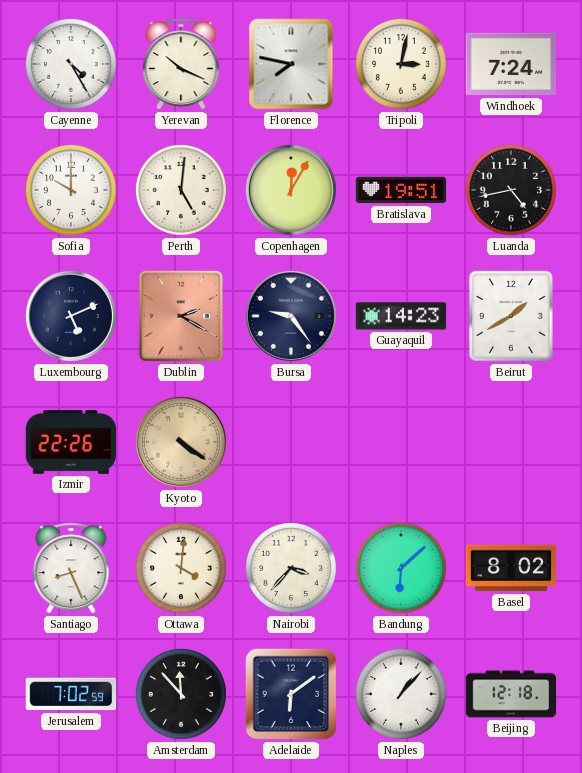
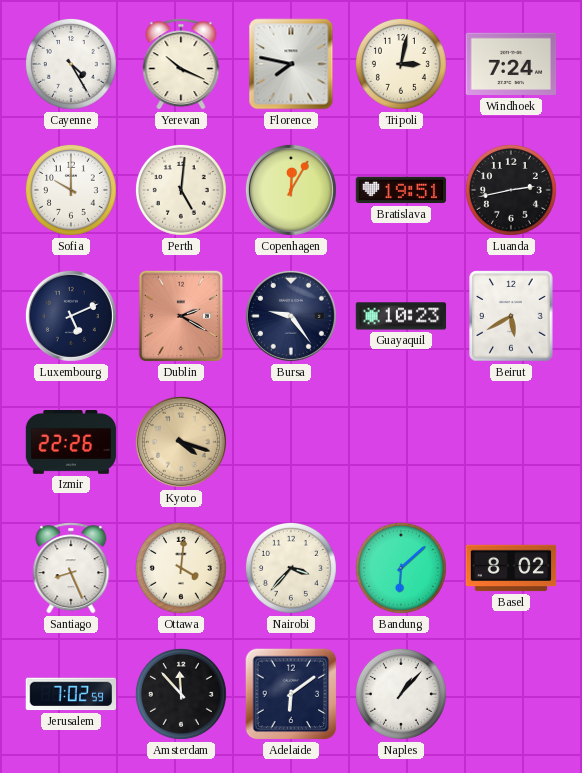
Luanda: 4:43 -> 2:43
Guayaquil: 14:23 -> 10:23
Beirut: 1:40 -> 5:40
Kyoto: 4:21 -> 4:18
Beijing: 12:18 -> none
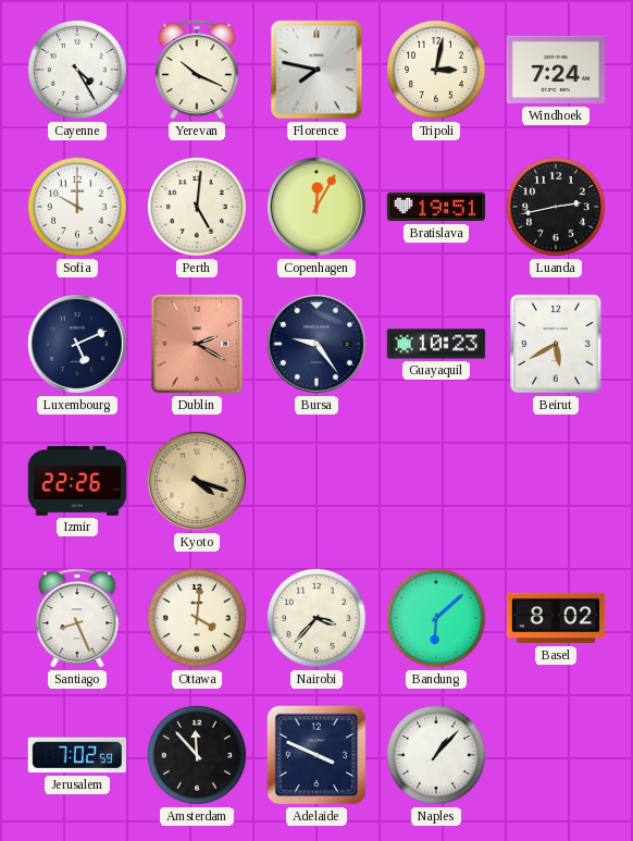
Adelaide: 6:09 -> 3:49
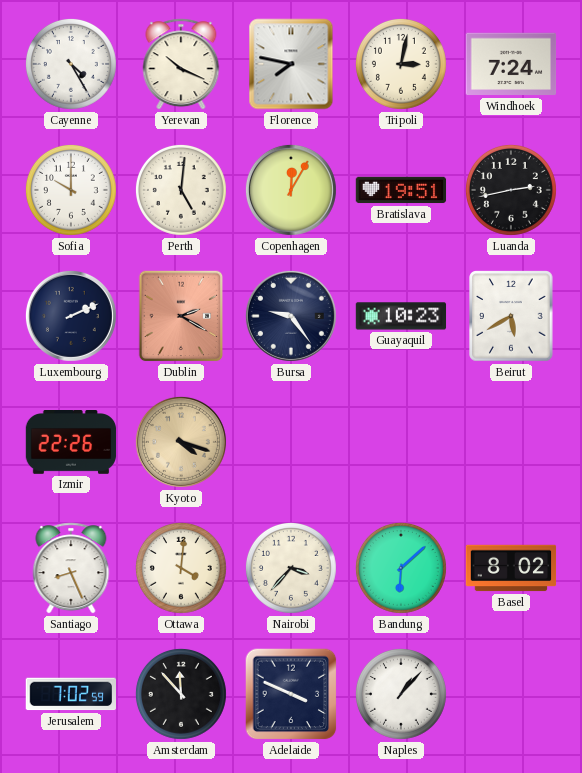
Luxembourg: 5:11 -> 2:11
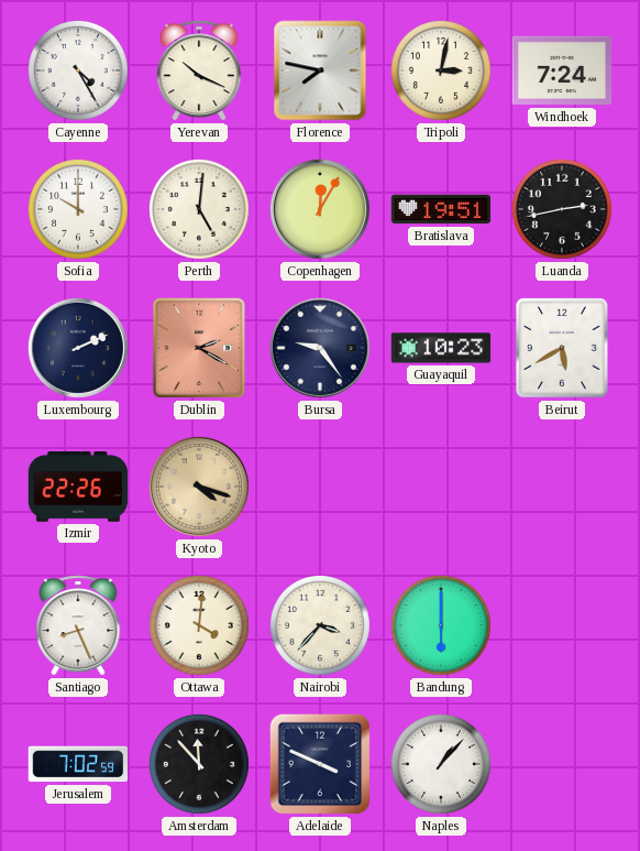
Bandung: 6:08 -> 6:00
Basel: 8:02 -> none
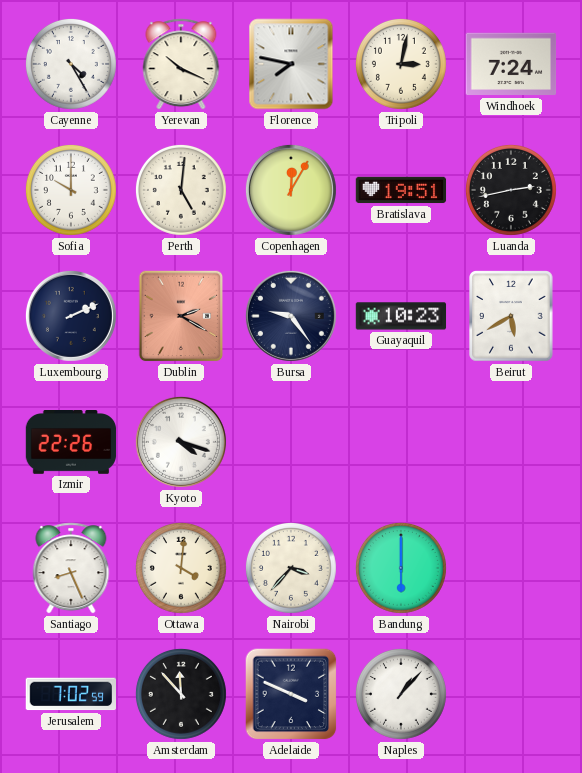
Kyoto dial: champagne -> white
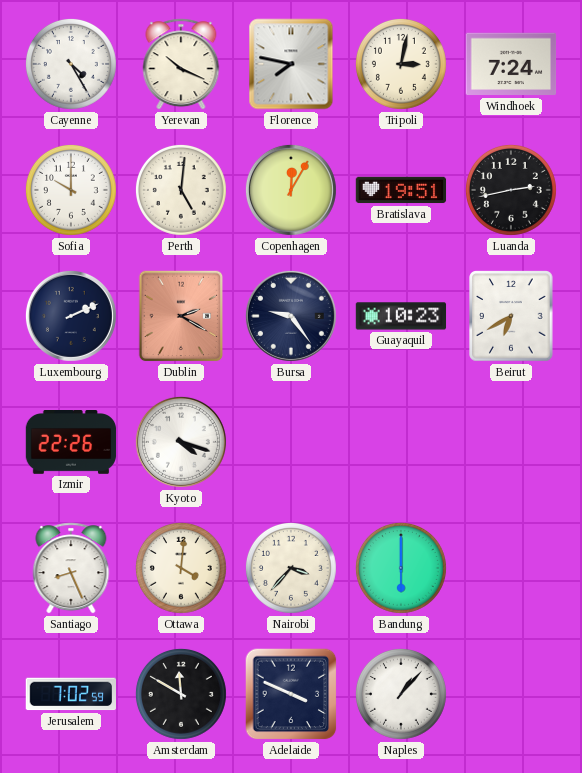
Beirut: 5:40 -> 6:40
Amsterdam: 11:53 -> 11:50
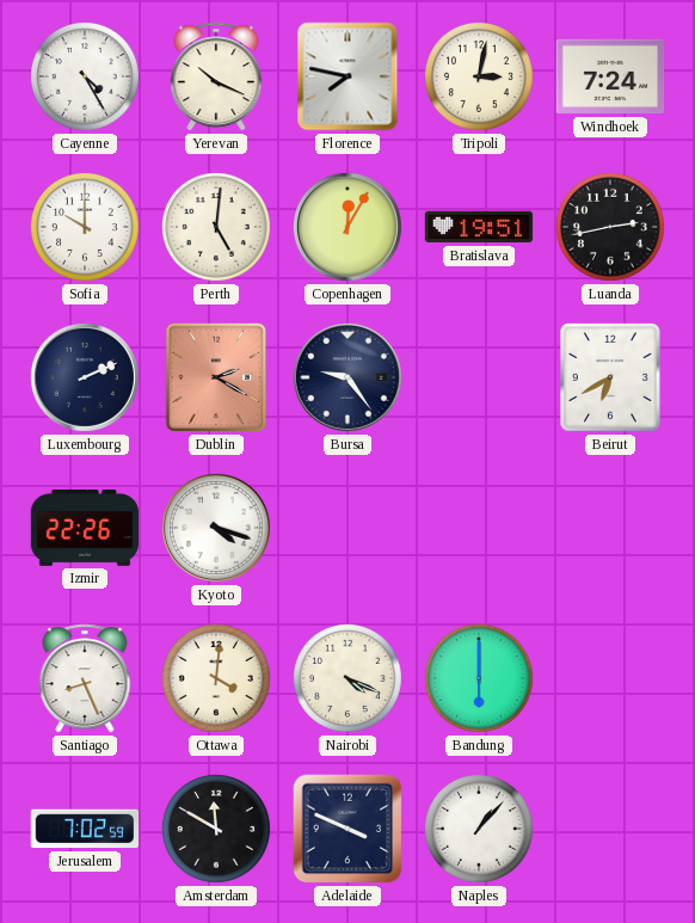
Guayaquil: 10:23 -> none
Nairobi: 3:37 -> 4:19
